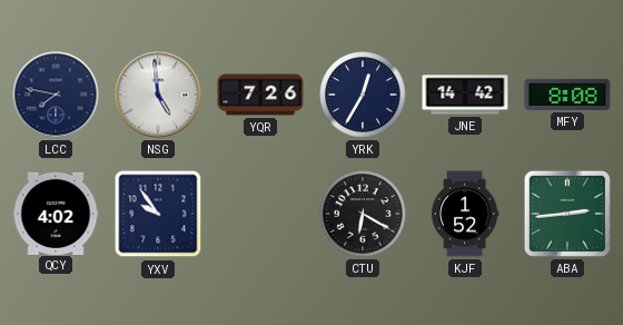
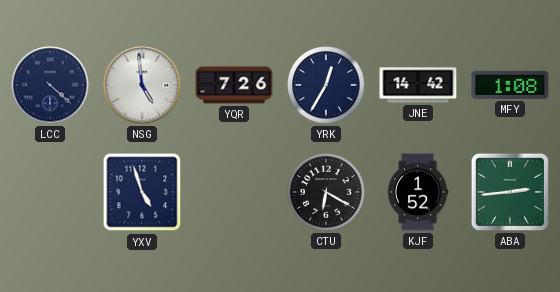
LCC: 7:47 -> 4:22
MFY: 8:08 -> 1:08
QCY: 4:02 -> none
YXV: 9:54 -> 4:57
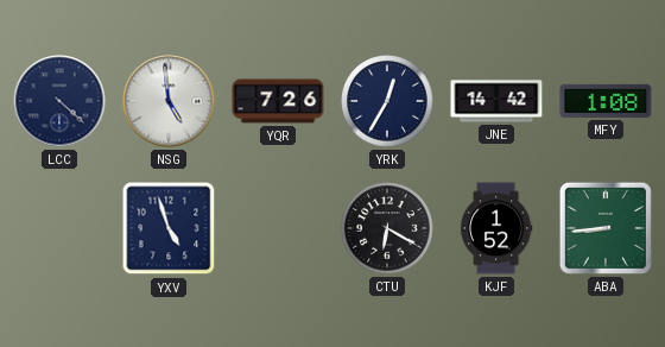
ABA: 2:44 -> 8:44
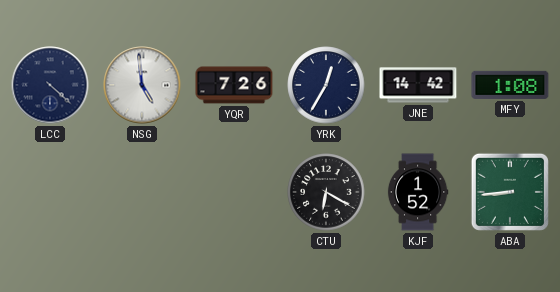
YXV: 4:57 -> none
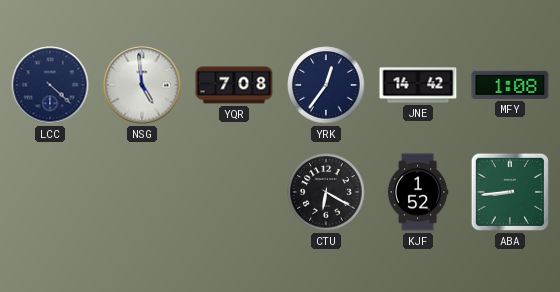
YQR: 7:26 -> 7:08
YRK: 12:35 -> 12:36
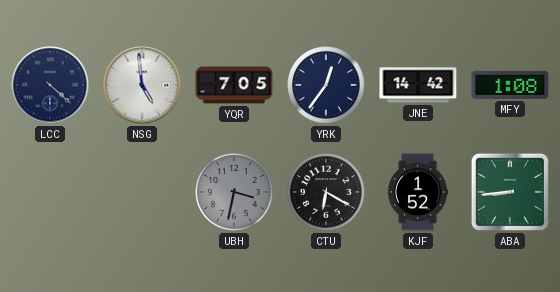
YQR: 7:08 -> 7:05
UBH: none -> 3:32
